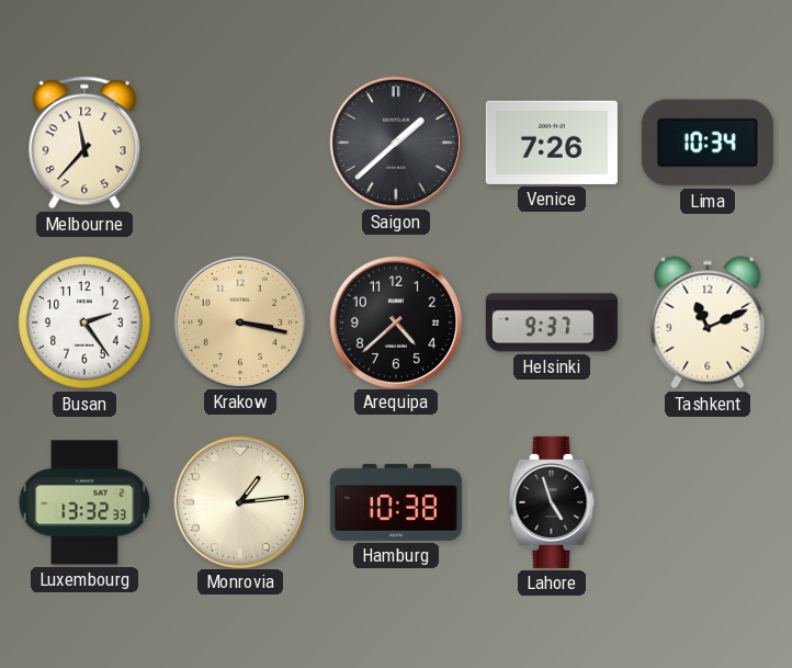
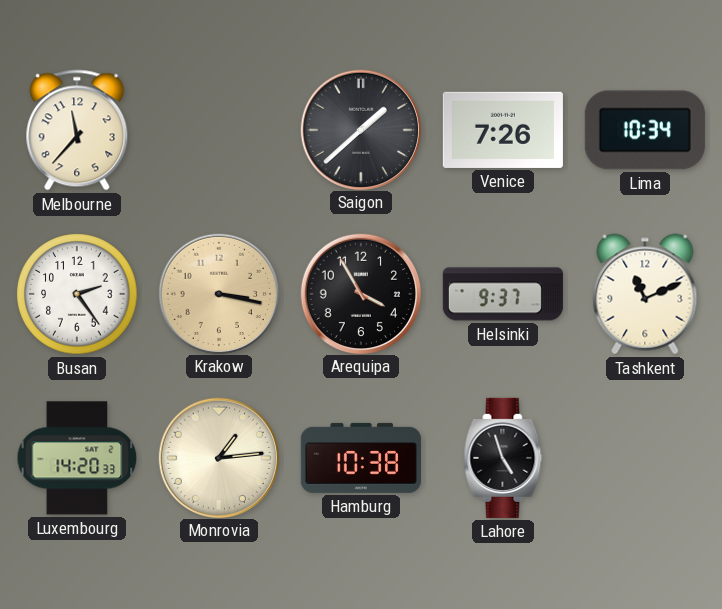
Arequipa: 4:38 -> 3:55
Luxembourg: 13:32 -> 14:20
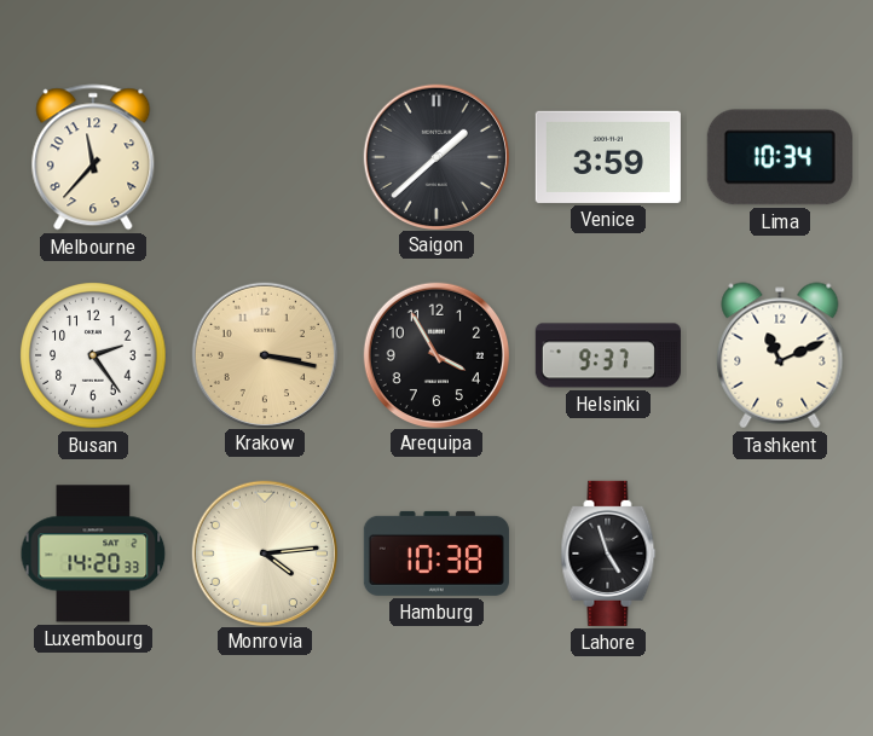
Venice: 7:26 -> 3:59
Monrovia: 1:14 -> 4:14
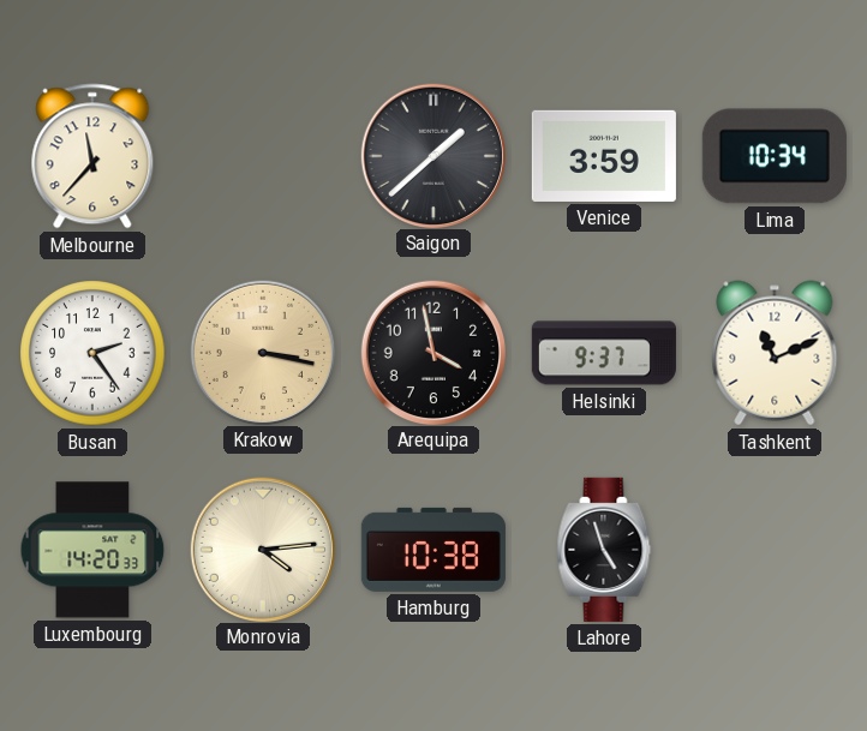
Arequipa: 3:55 -> 3:58
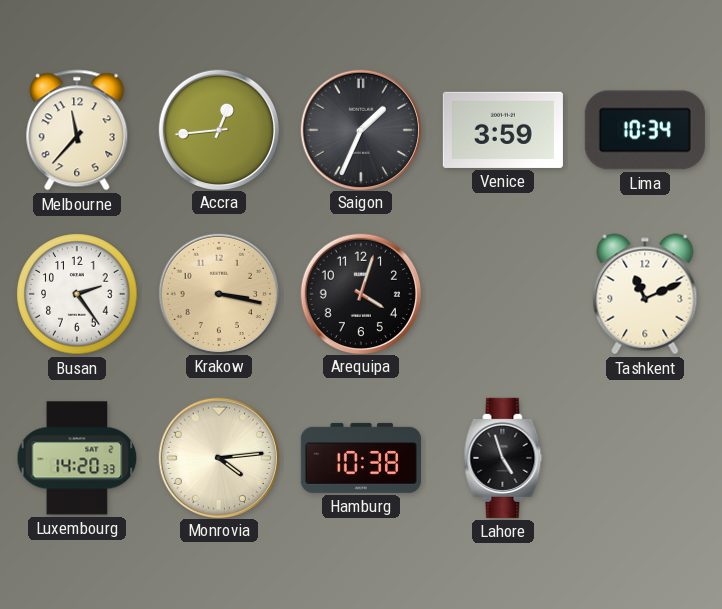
Accra: none -> 12:44
Saigon: 1:38 -> 1:34
Arequipa: 3:58 -> 4:03
Helsinki: 9:37 -> none
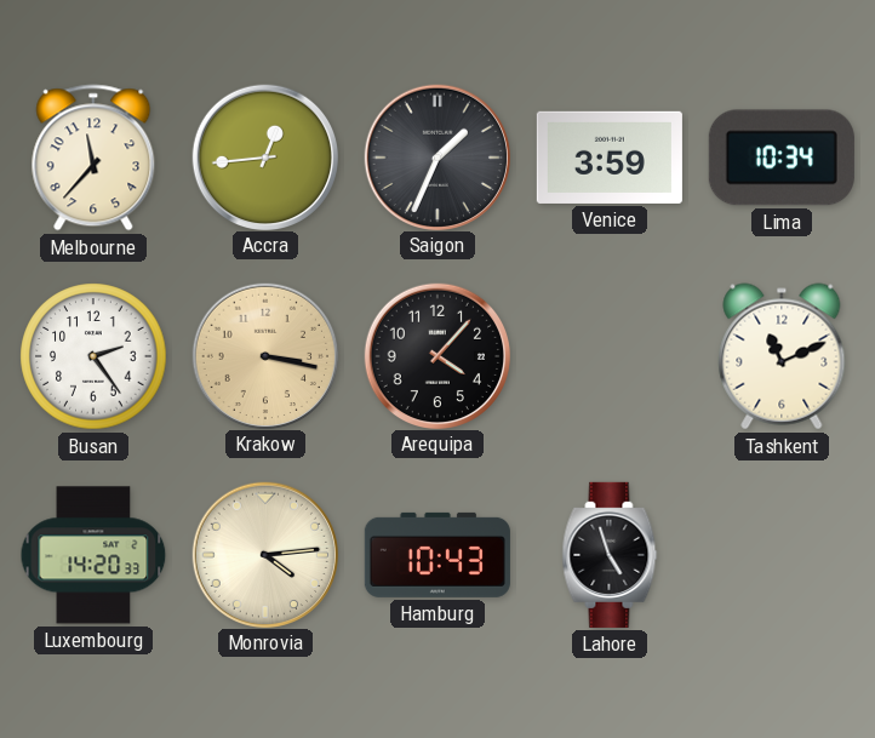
Arequipa: 4:03 -> 4:07
Hamburg: 10:38 -> 10:43
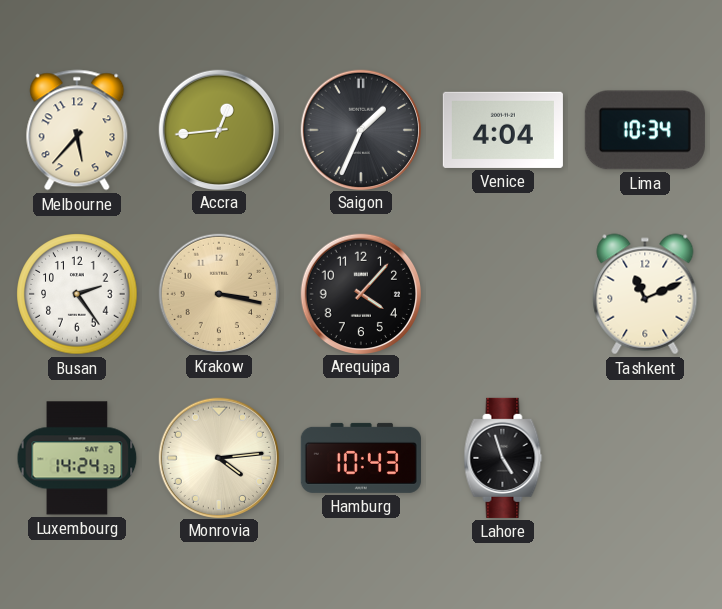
Melbourne: 11:37 -> 5:37
Venice: 3:59 -> 4:04
Luxembourg: 14:20 -> 14:24
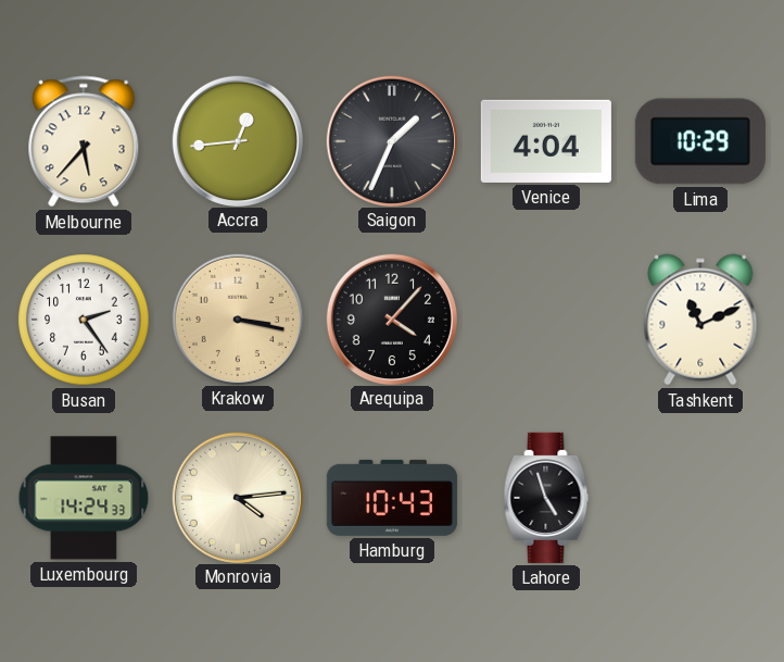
Lima: 10:34 -> 10:29
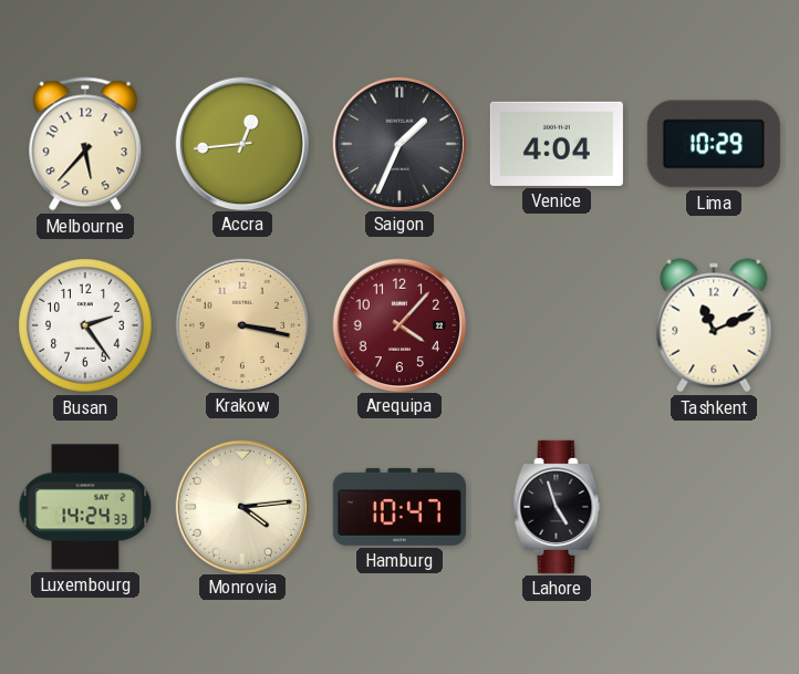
Arequipa dial: black -> burgundy
Hamburg: 10:43 -> 10:47
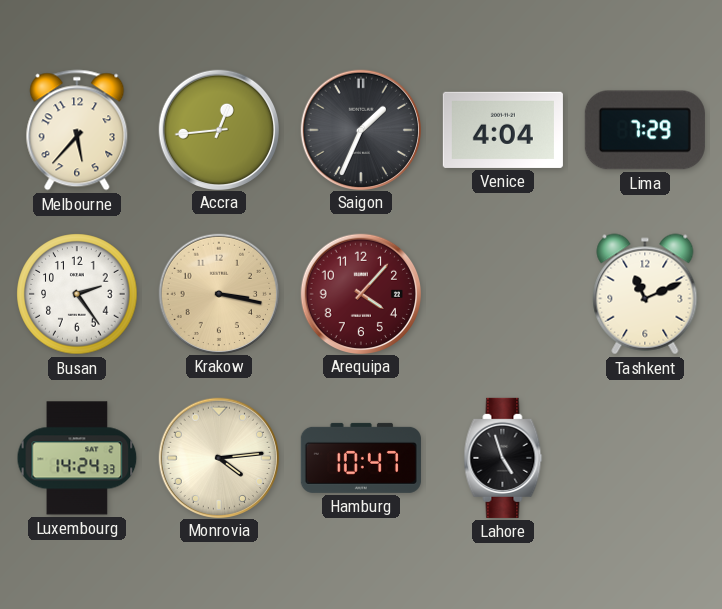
Lima: 10:29 -> 7:29
